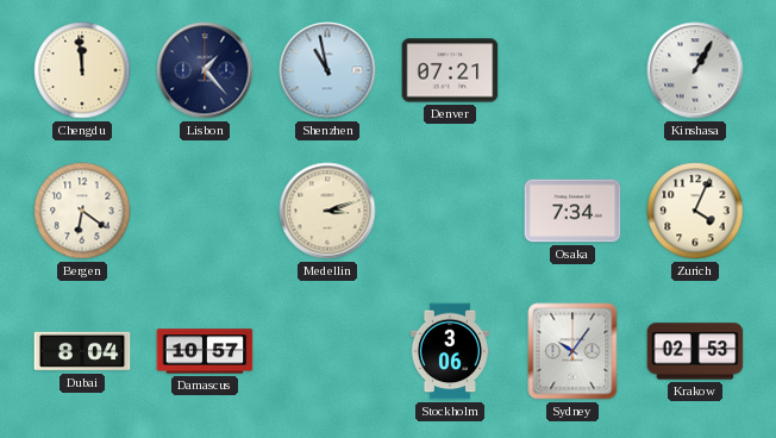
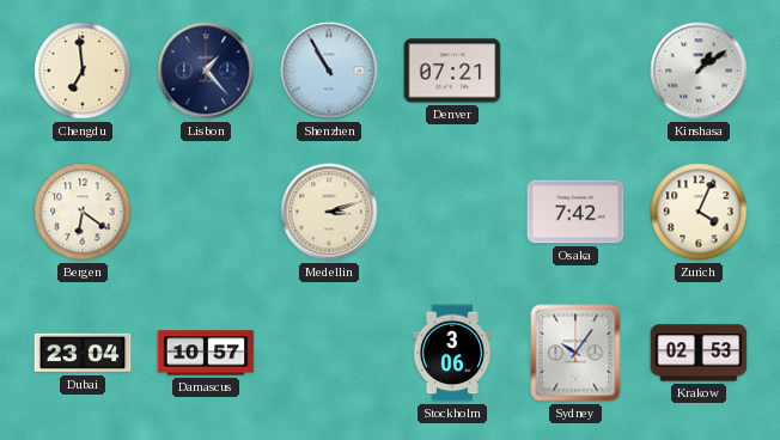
Chengdu: 11:59 -> 6:59
Shenzhen: 10:58 -> 10:55
Kinshasa: 1:05 -> 1:09
Osaka: 7:34 -> 7:42
Dubai: 8:04 -> 23:04
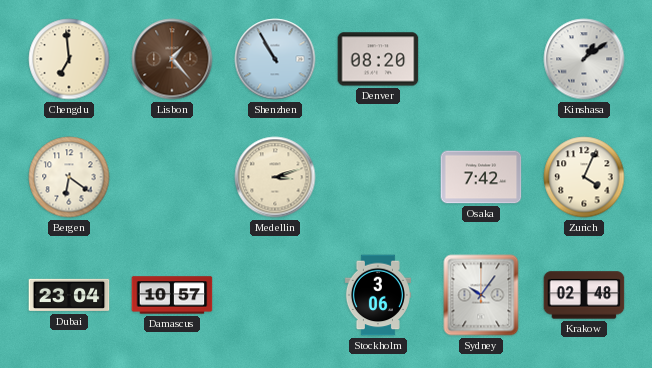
Lisbon dial: navy -> brown
Denver: 07:21 -> 08:20
Krakow: 02:53 -> 02:48
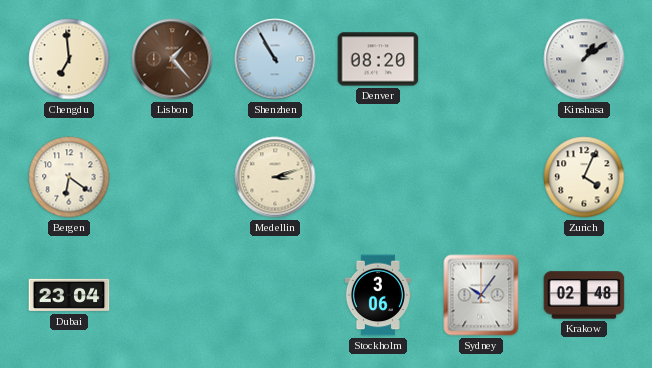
Osaka: 7:42 -> none
Damascus: 10:57 -> none
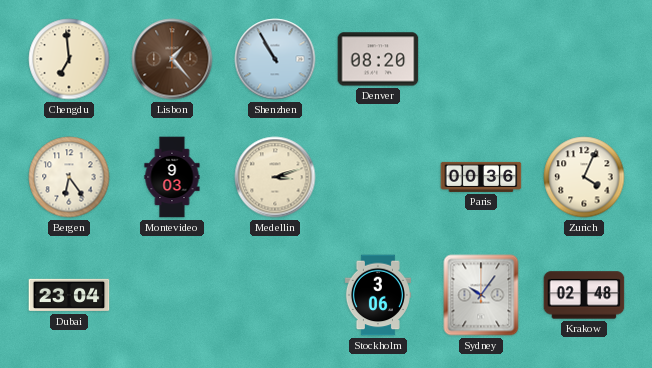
Kinshasa: 1:09 -> none
Bergen: 6:21 -> 6:24
Montevideo: none -> 9:03
Paris: none -> 00:36
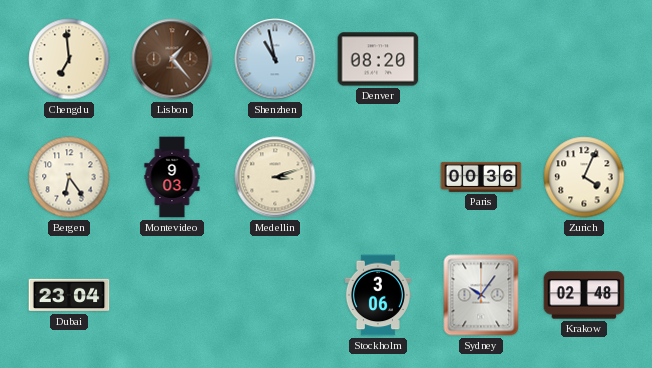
Shenzhen: 10:55 -> 10:58
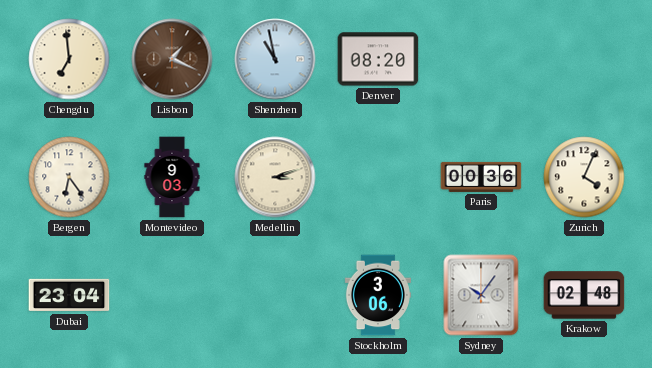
Lisbon: 1:23 -> 1:19
